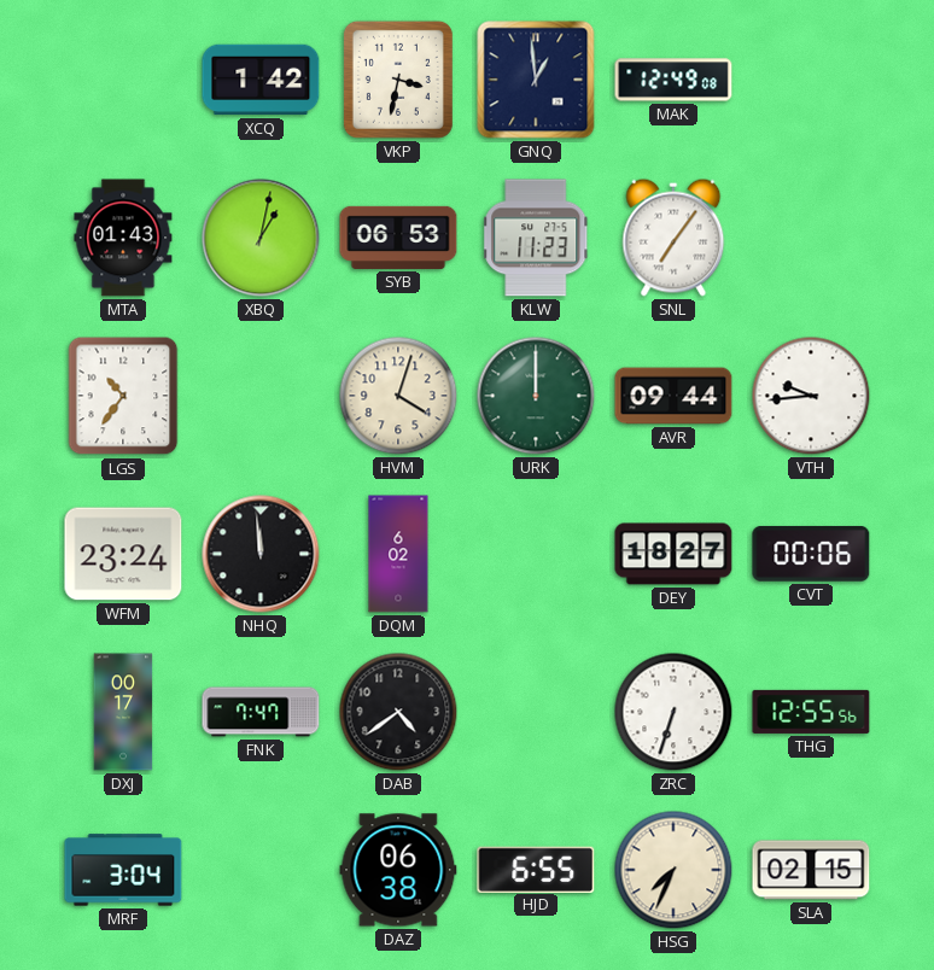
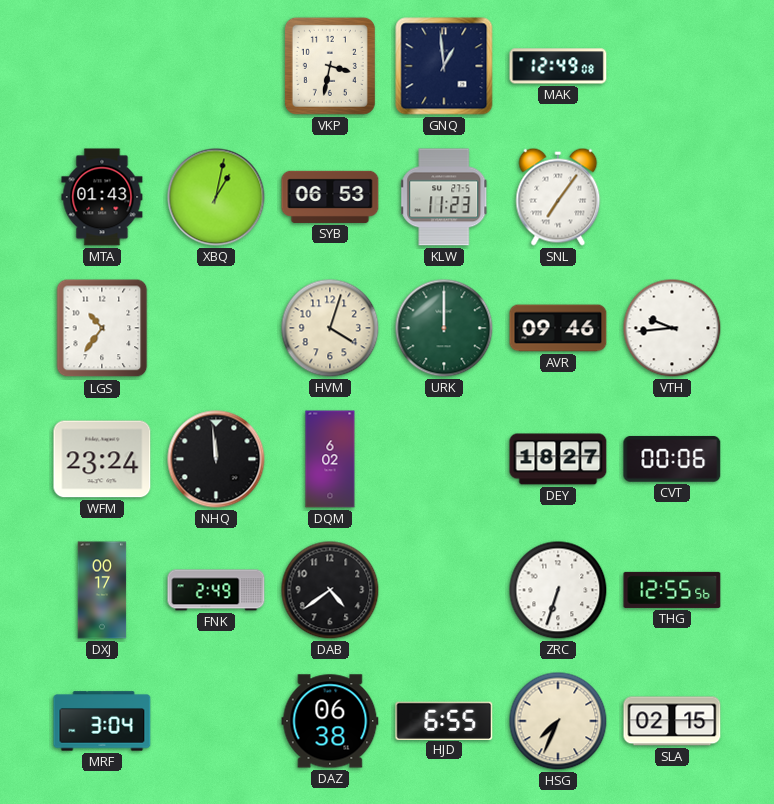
XCQ: 1:42 -> none
AVR: 09:44 -> 09:46
FNK: 7:47 -> 2:49
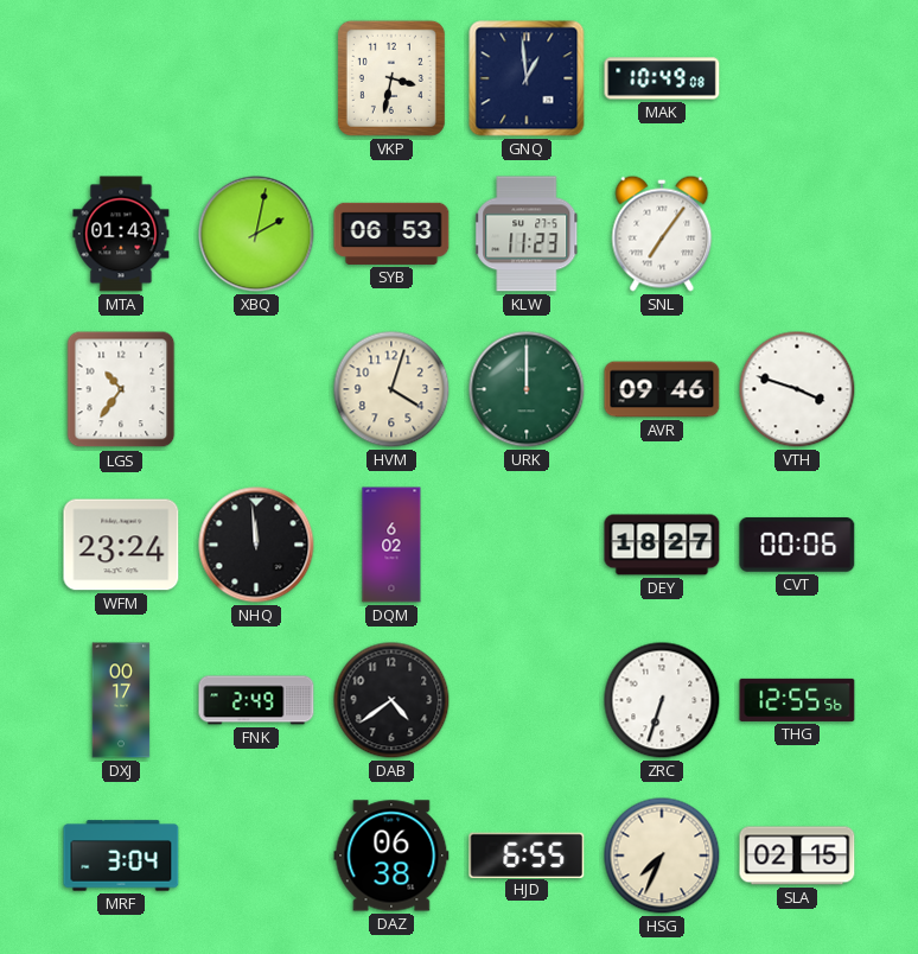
MAK: 12:49 -> 10:49
XBQ: 1:02 -> 2:02
VTH: 9:44 -> 3:48
